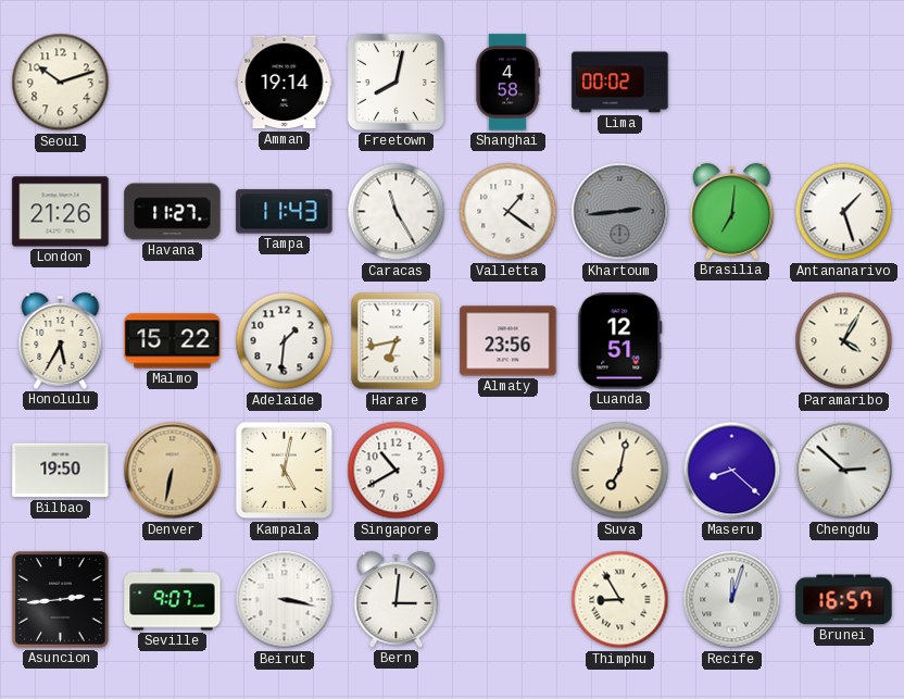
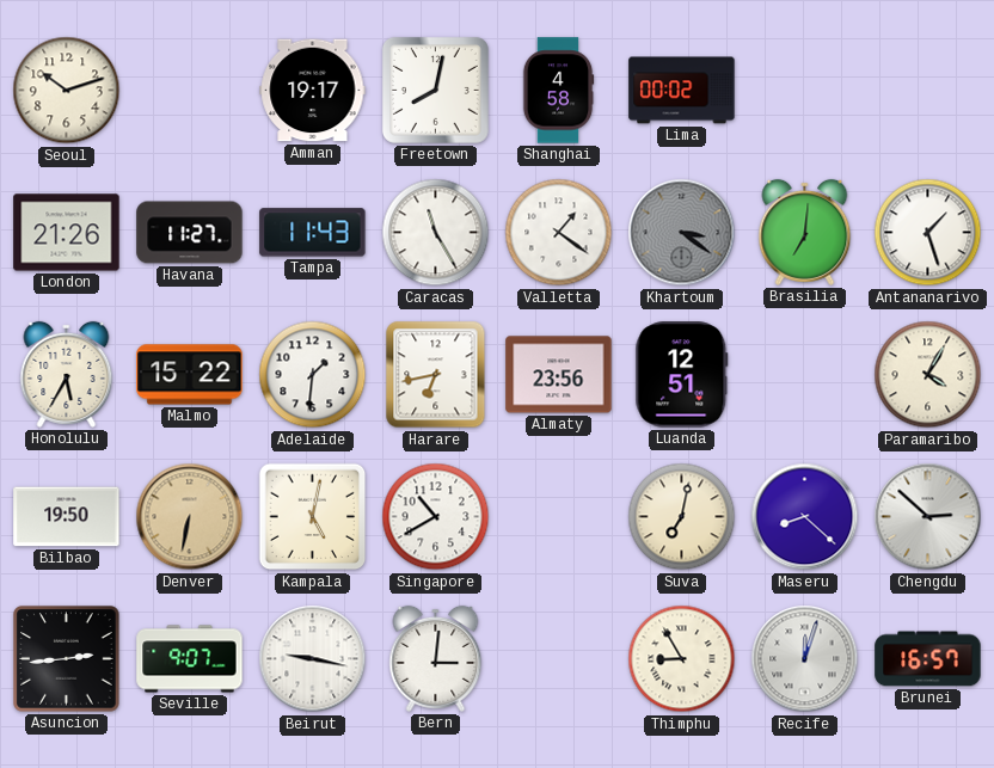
Amman: 19:14 -> 19:17
Khartoum: 2:44 -> 3:21
Beirut: 3:17 -> 9:17
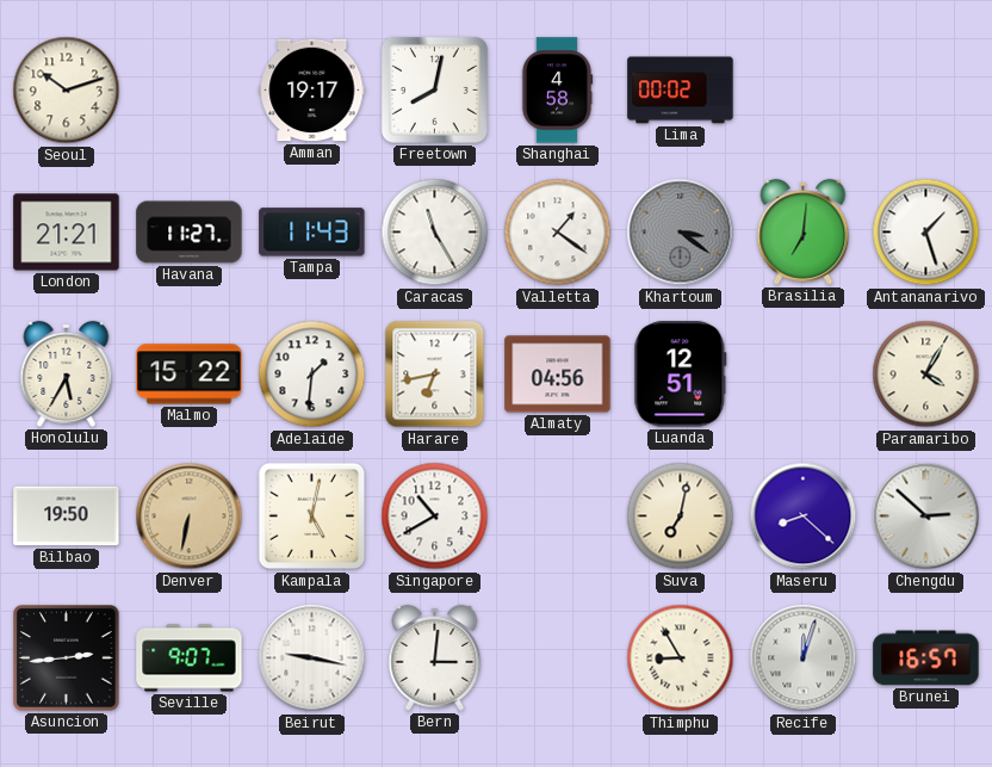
London: 21:26 -> 21:21
Almaty: 23:56 -> 04:56
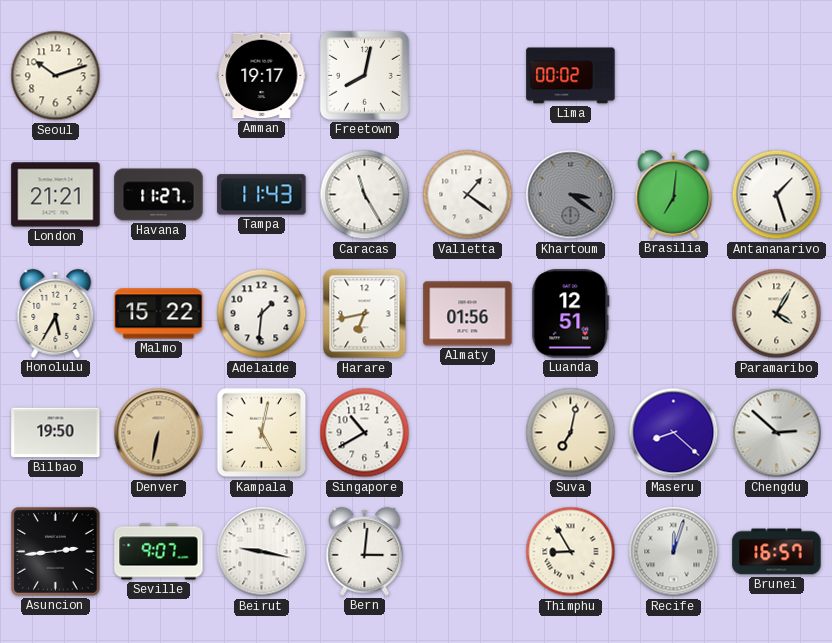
Shanghai: 4:58 -> none
Almaty: 04:56 -> 01:56
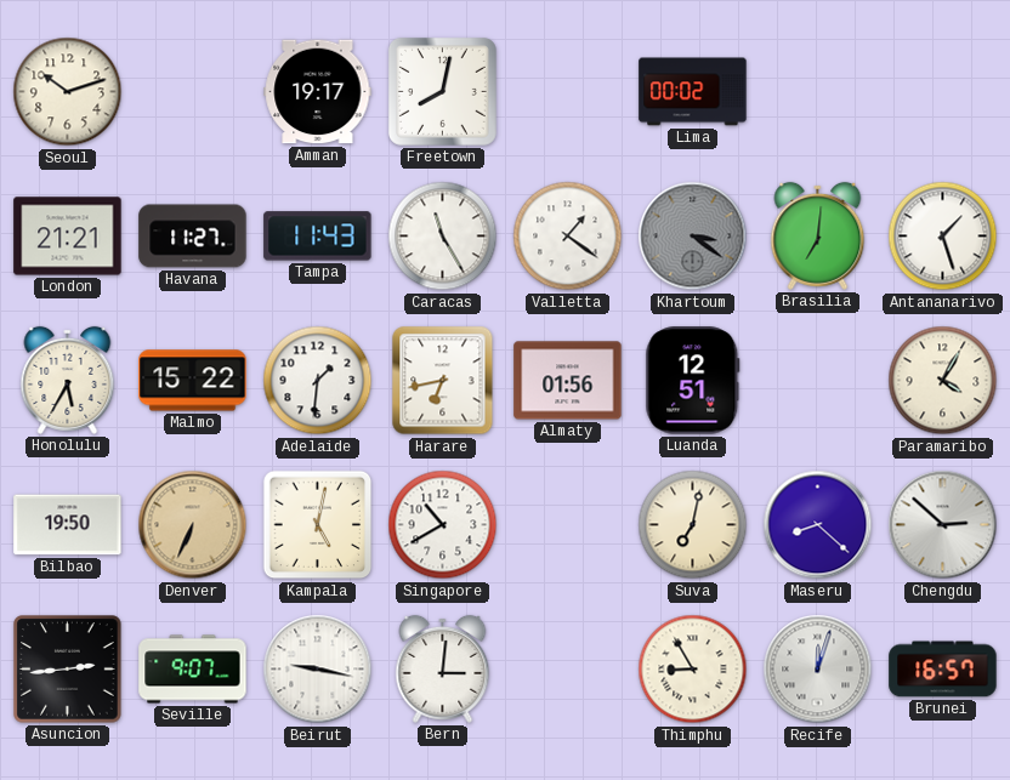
Denver: 6:32 -> 6:34
